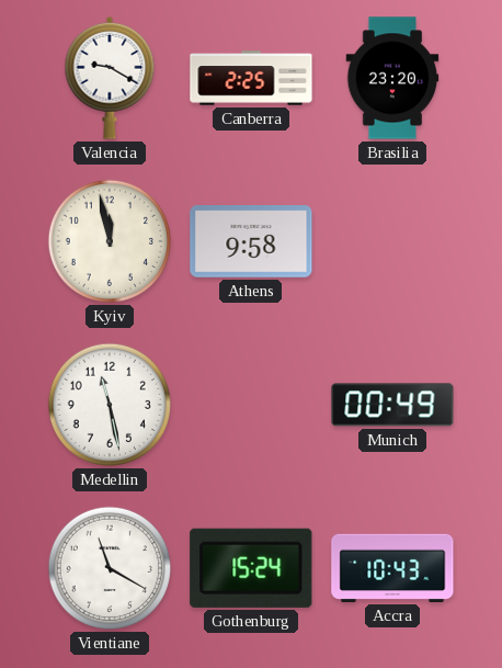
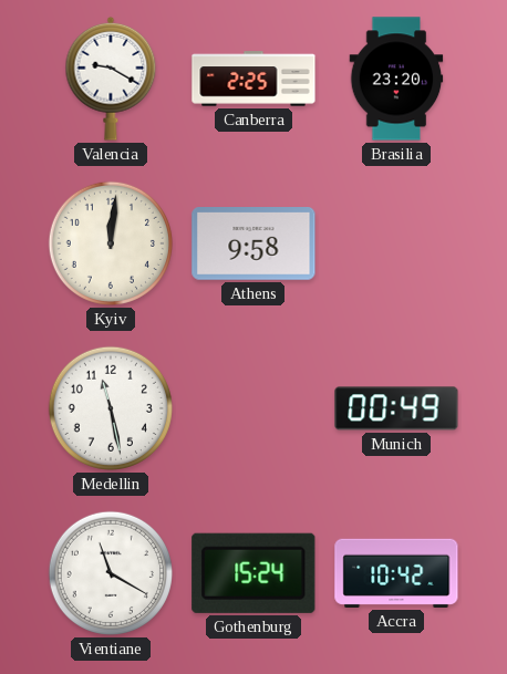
Kyiv: 11:58 -> 12:01
Accra: 10:43 -> 10:42
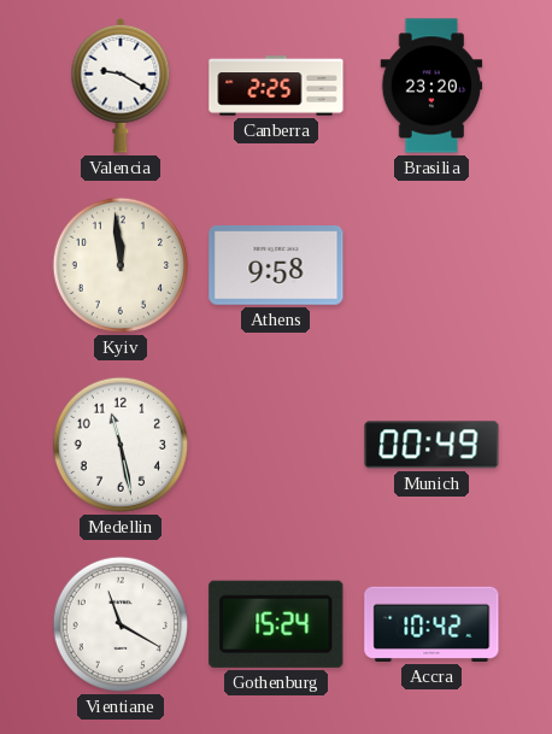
Kyiv: 12:01 -> 11:59
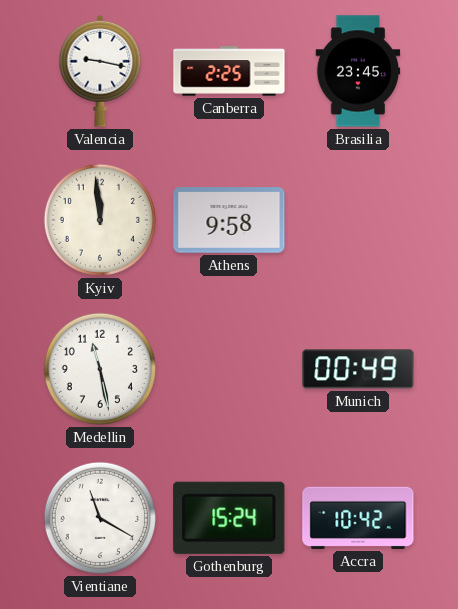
Valencia: 9:20 -> 9:17
Brasilia: 23:20 -> 23:45
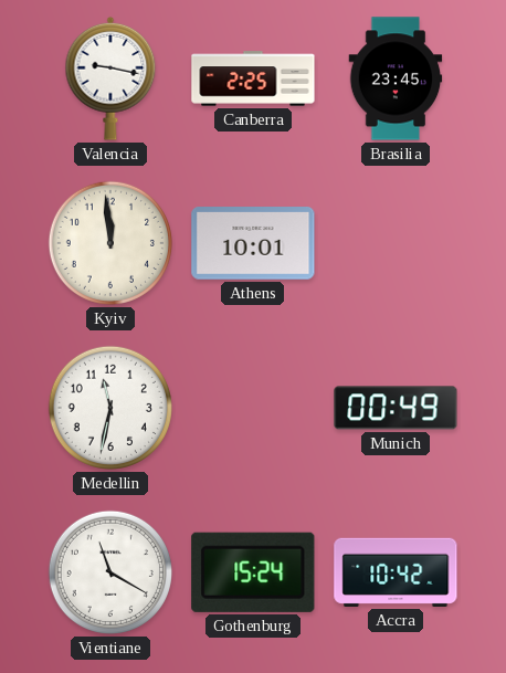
Athens: 9:58 -> 10:01
Medellin: 11:28 -> 11:32
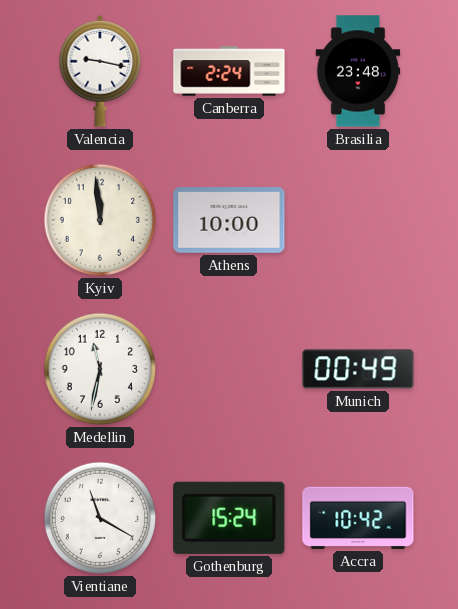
Canberra: 2:25 -> 2:24
Brasilia: 23:45 -> 23:48
Athens: 10:01 -> 10:00
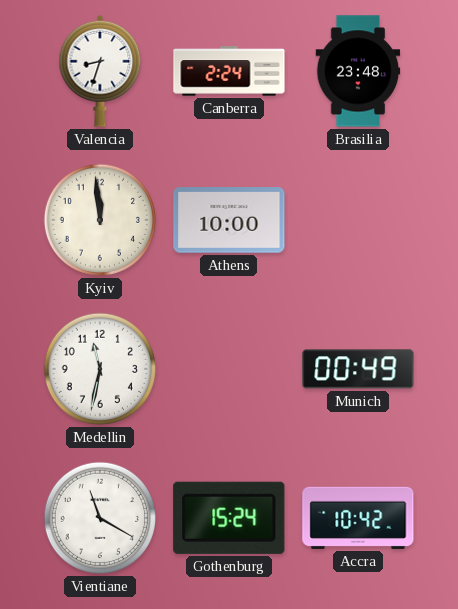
Valencia: 9:17 -> 8:33
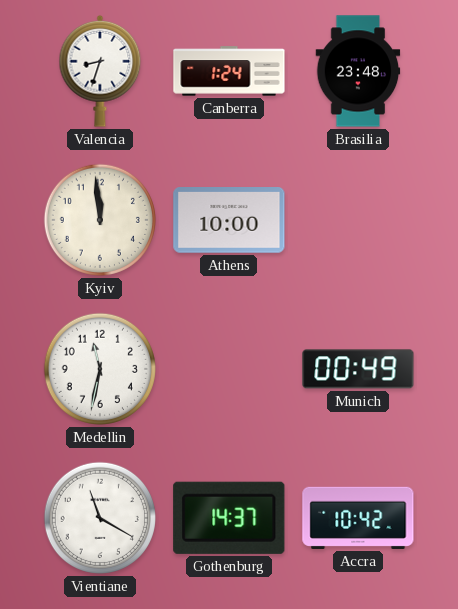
Canberra: 2:24 -> 1:24
Gothenburg: 15:24 -> 14:37
